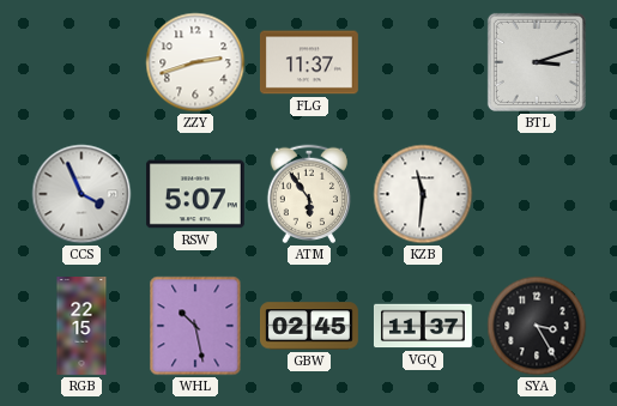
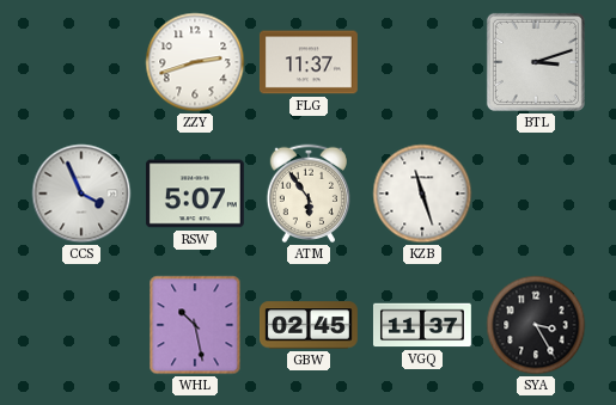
KZB: 11:31 -> 11:27
RGB: 22:15 -> none
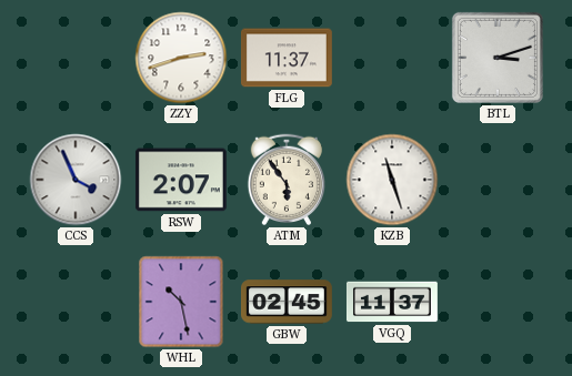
RSW: 5:07 -> 2:07
SYA: 3:25 -> none
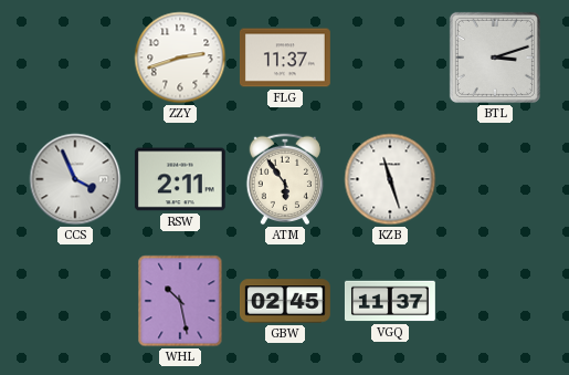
RSW: 2:07 -> 2:11
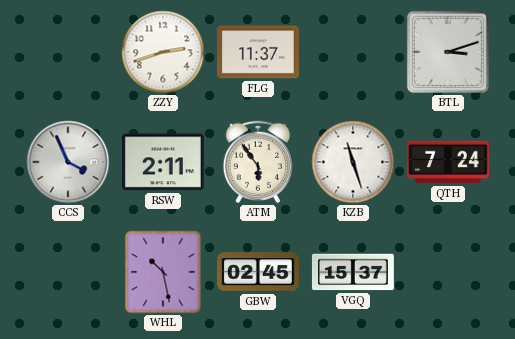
QTH: none -> 7:24
VGQ: 11:37 -> 15:37
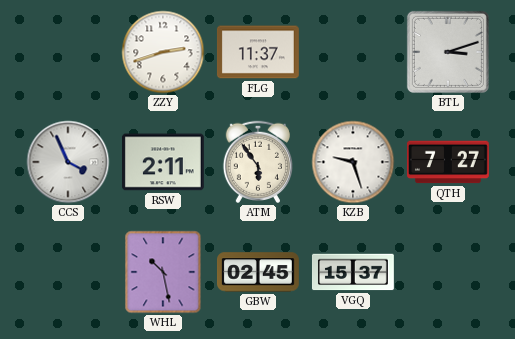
KZB: 11:27 -> 9:27
QTH: 7:24 -> 7:27
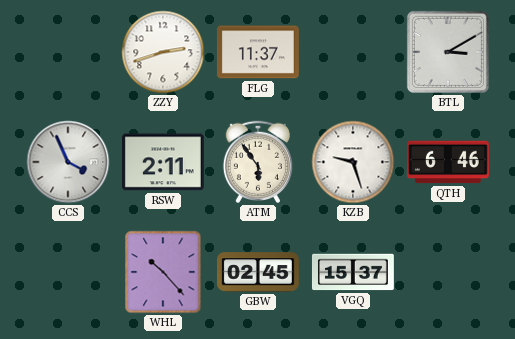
BTL: 3:12 -> 3:10
QTH: 7:27 -> 6:46
WHL: 10:28 -> 10:23
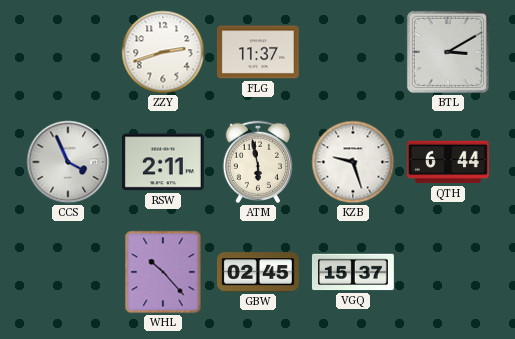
ATM: 5:54 -> 5:58
QTH: 6:46 -> 6:44
